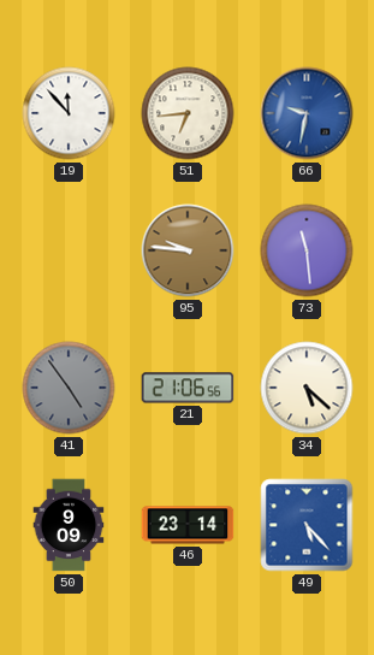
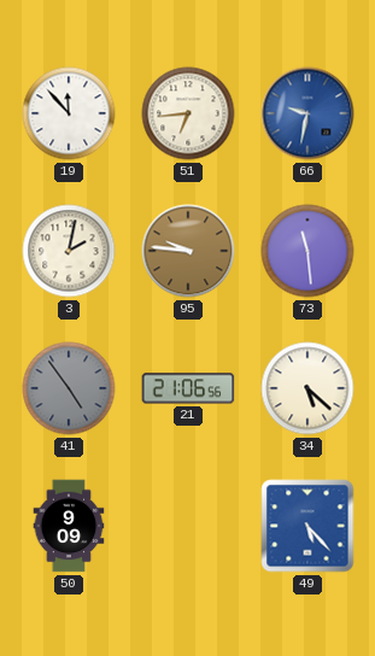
3: none -> 2:02
46: 23:14 -> none
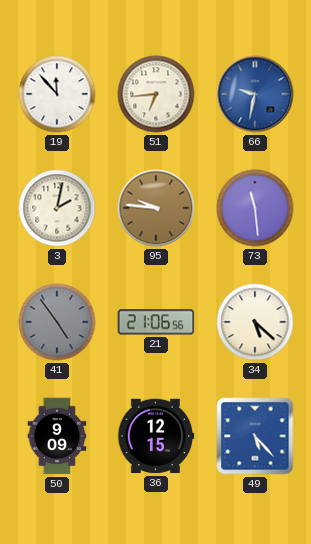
36: none -> 12:15
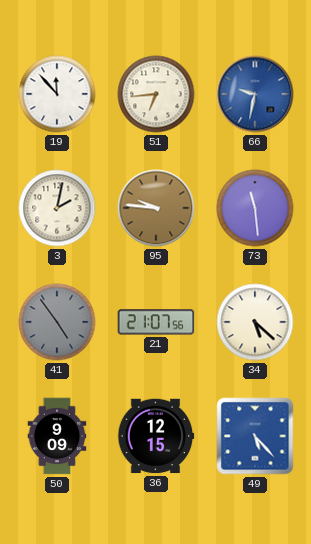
21: 21:06 -> 21:07
